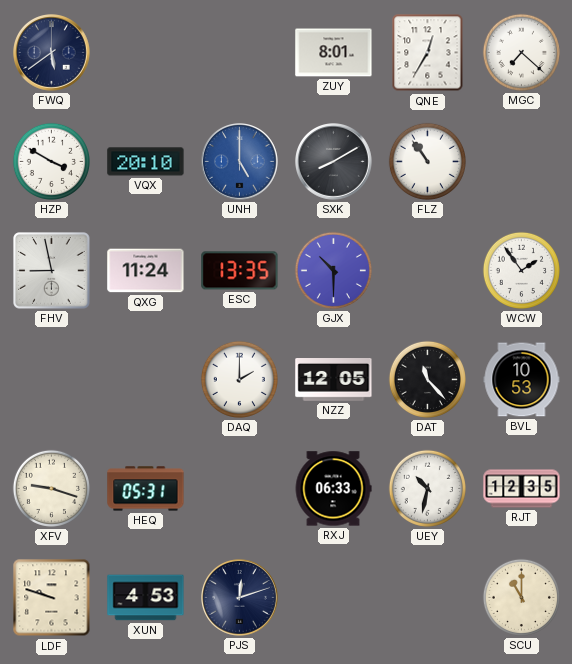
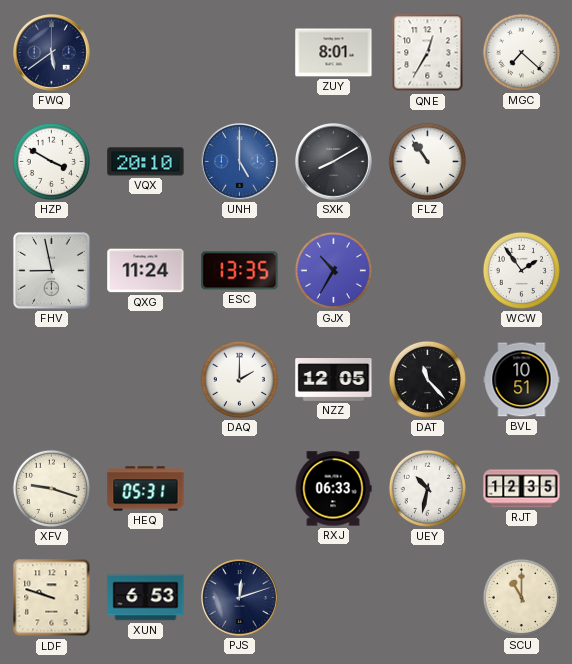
GJX: 10:30 -> 10:35
BVL: 10:53 -> 10:51
XUN: 4:53 -> 6:53
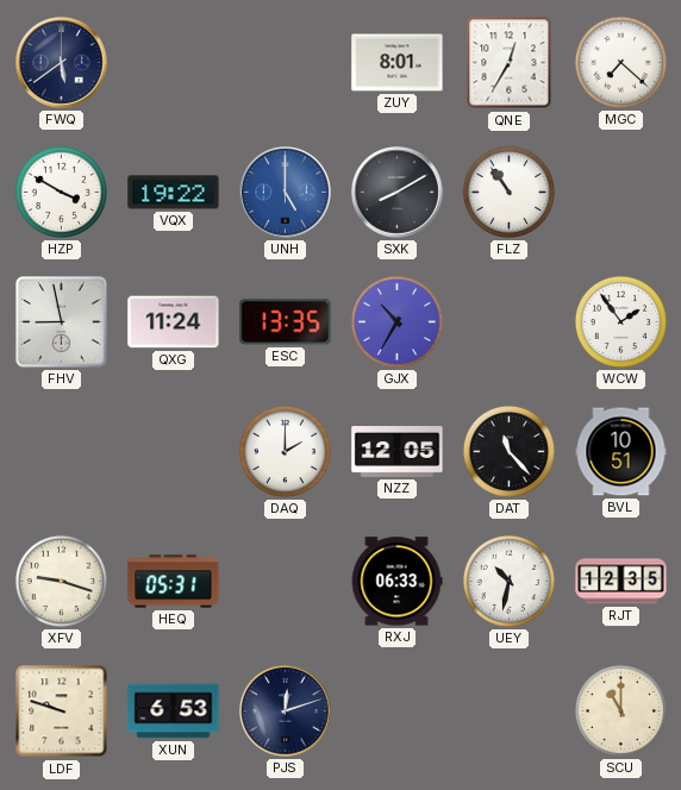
VQX: 20:10 -> 19:22
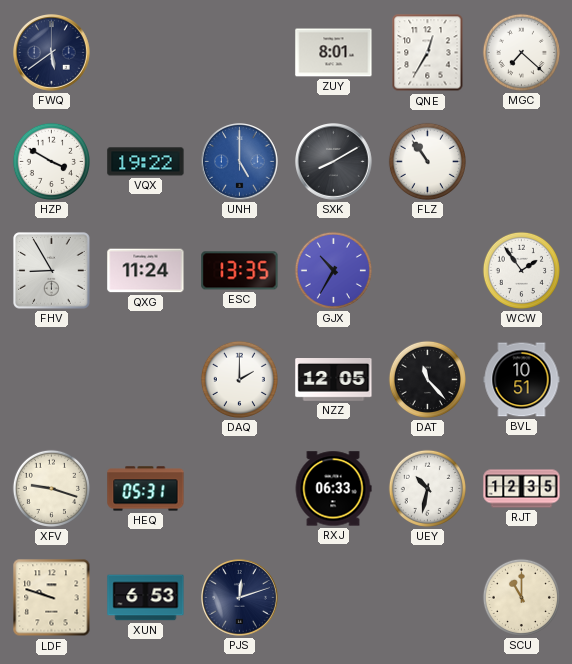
FHV: 8:58 -> 8:55
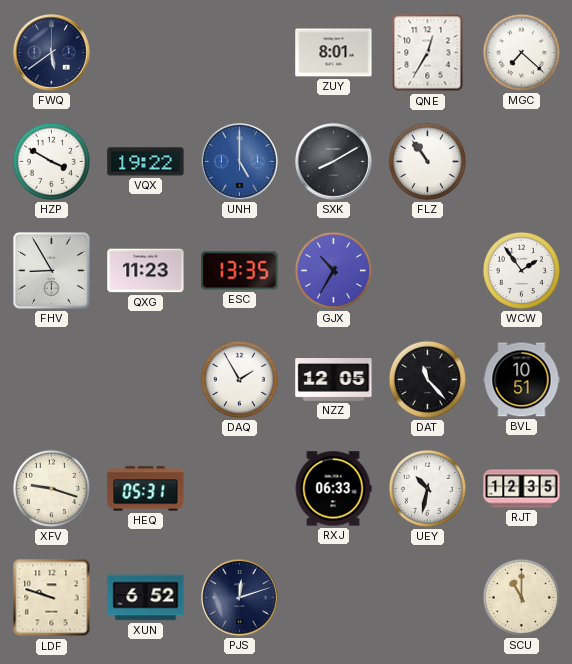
QXG: 11:24 -> 11:23
DAQ: 2:00 -> 1:55
XUN: 6:53 -> 6:52
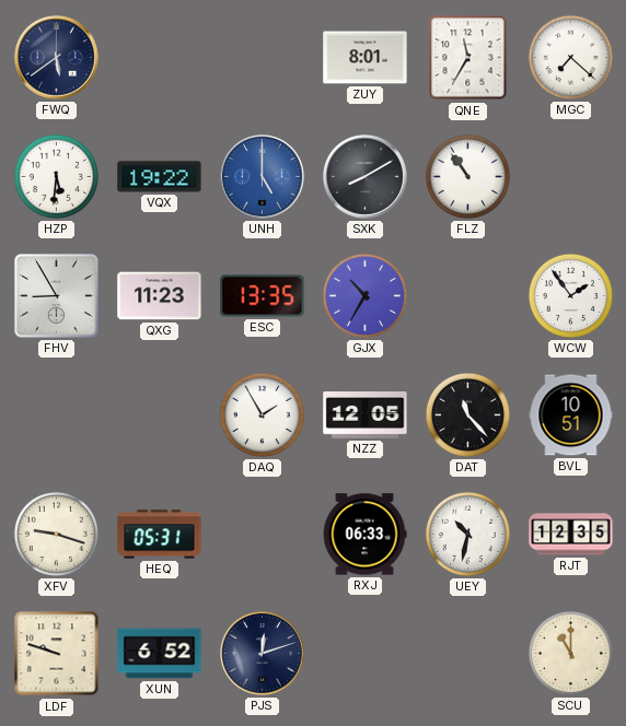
QNE: 12:35 -> 11:35
HZP: 3:50 -> 5:31
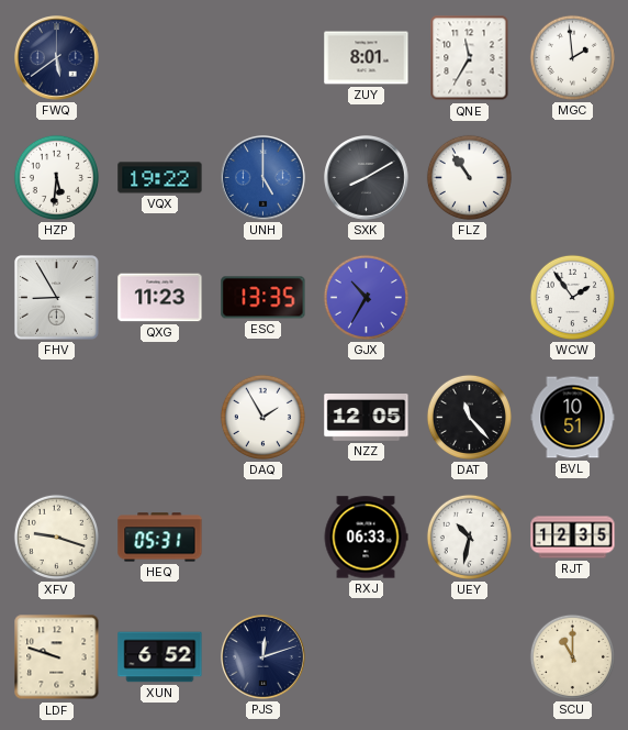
MGC: 7:22 -> 1:59
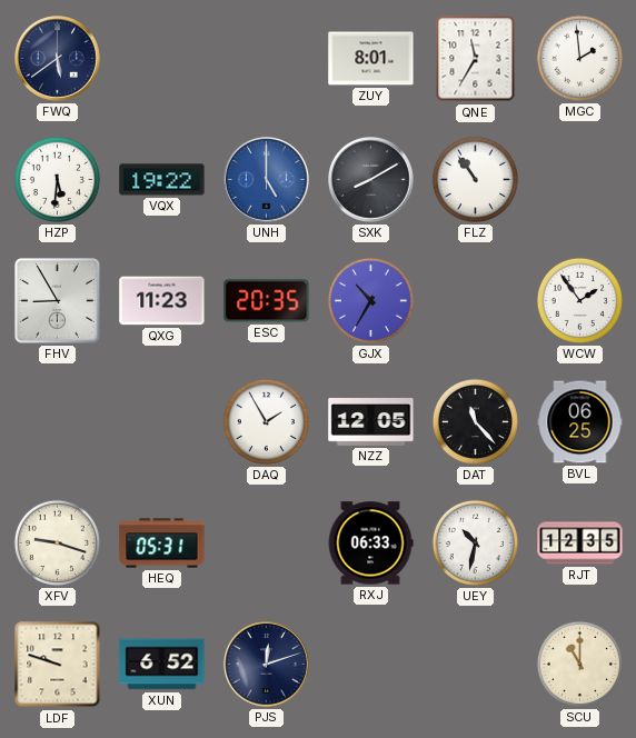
ESC: 13:35 -> 20:35
BVL: 10:51 -> 06:25
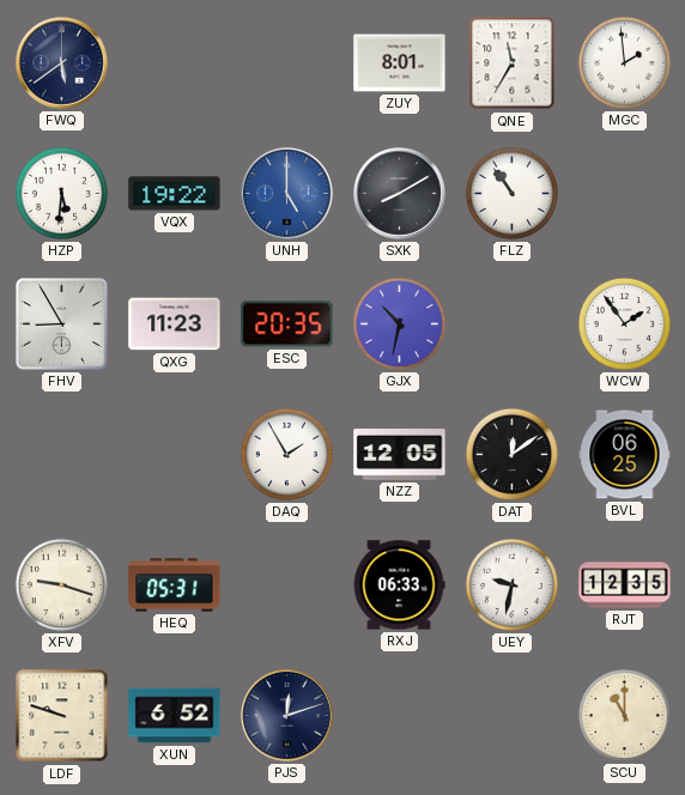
GJX: 10:35 -> 10:32
DAT: 11:23 -> 12:09
UEY: 10:32 -> 9:32
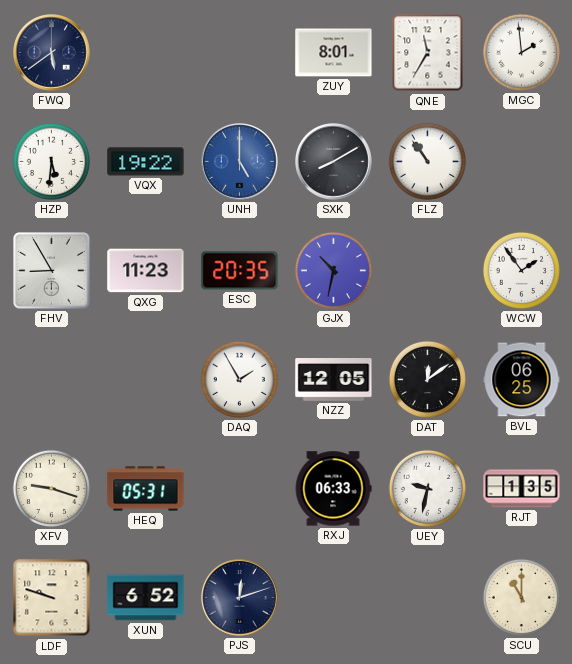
RJT: 12:35 -> 1:35
